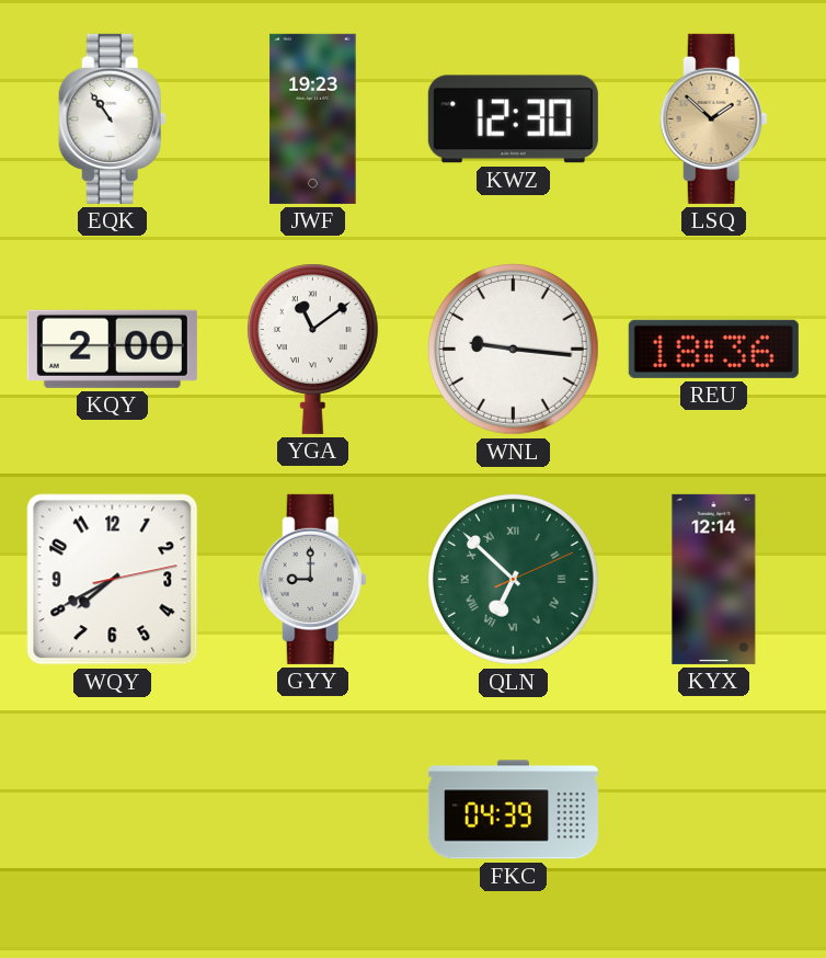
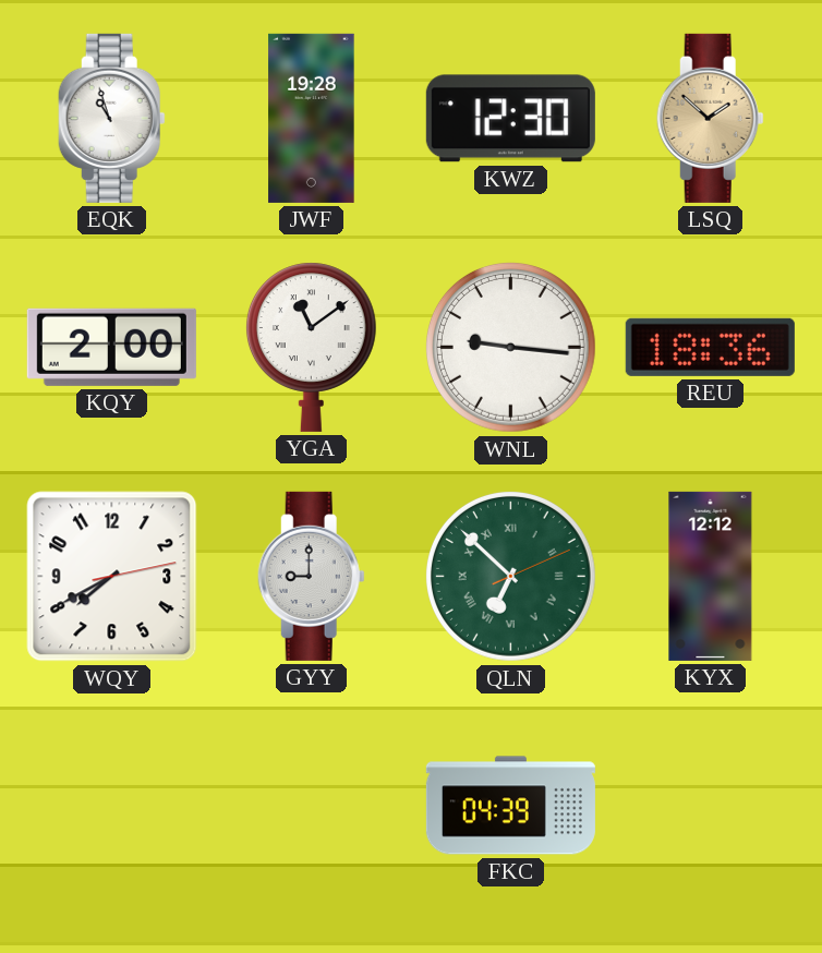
EQK: 10:54 -> 10:57
JWF: 19:23 -> 19:28
KYX: 12:14 -> 12:12
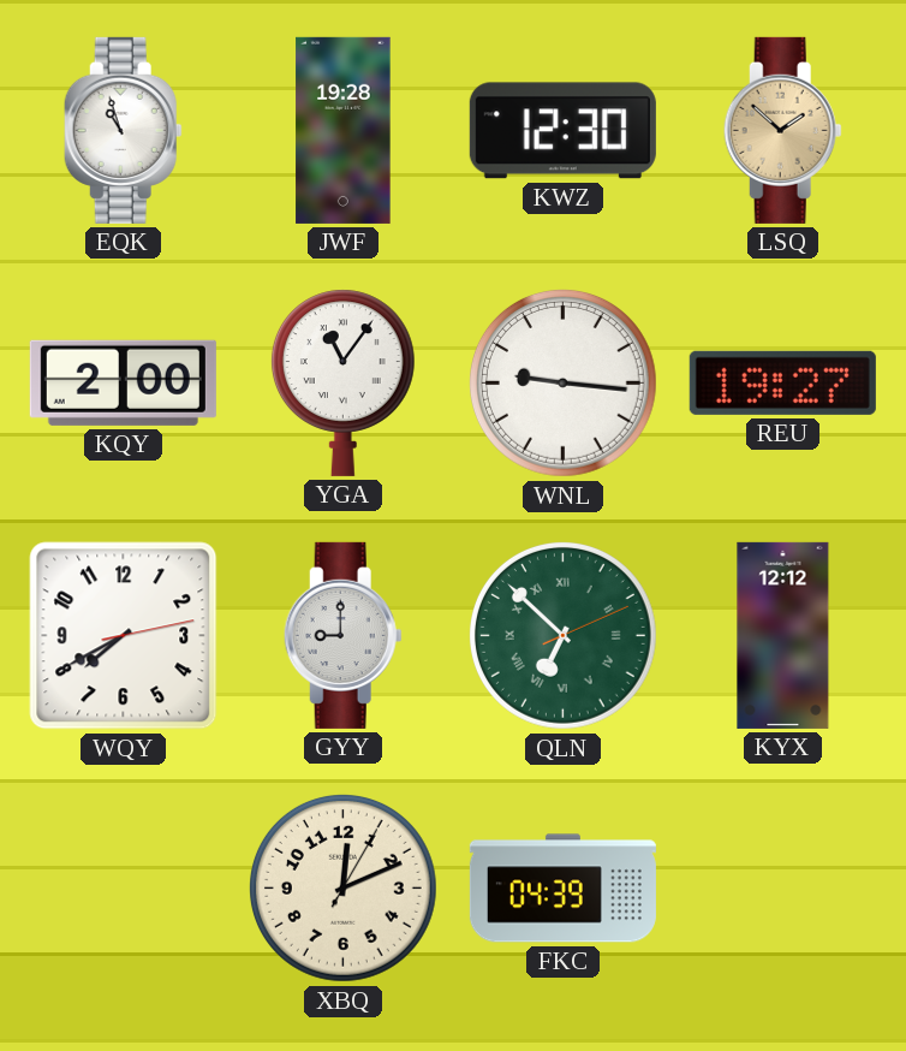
YGA: 11:09 -> 11:06
REU: 18:36 -> 19:27
XBQ: none -> 12:11
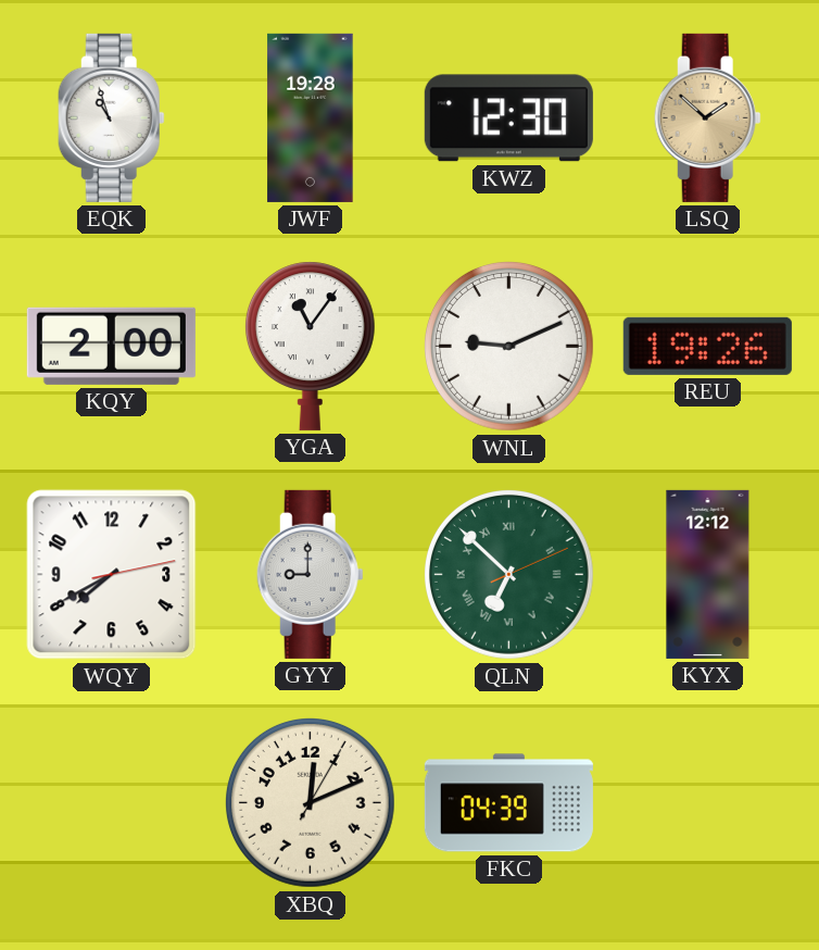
WNL: 9:16 -> 9:11
REU: 19:27 -> 19:26
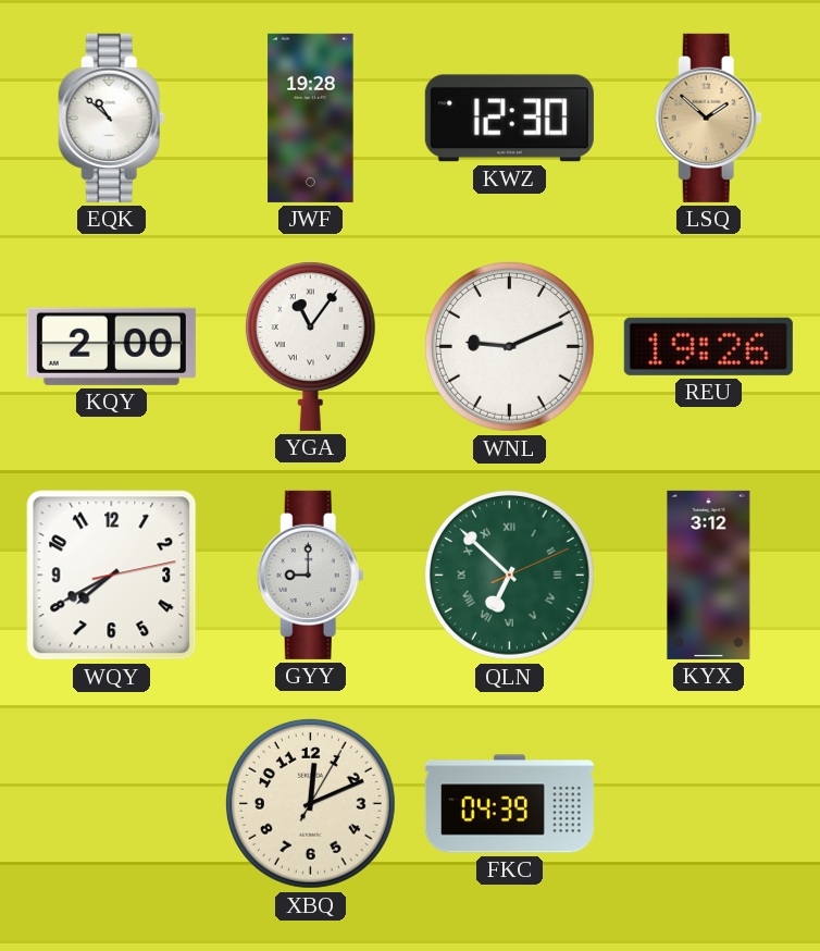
EQK: 10:57 -> 10:52
KYX: 12:12 -> 3:12
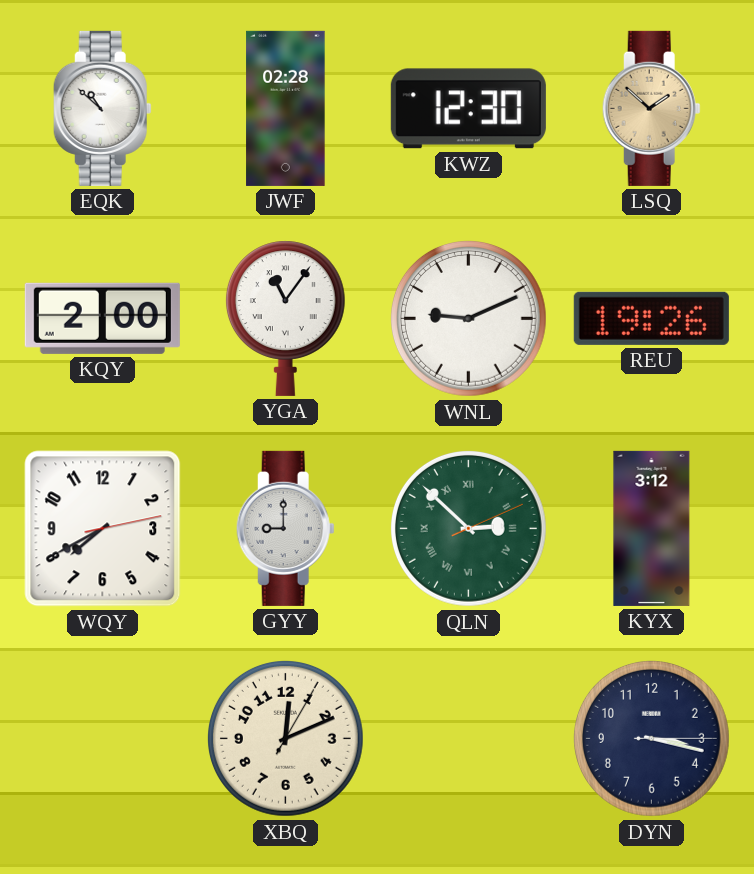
JWF: 19:28 -> 02:28
QLN: 6:52 -> 2:52
FKC: 04:39 -> none
DYN: none -> 3:17
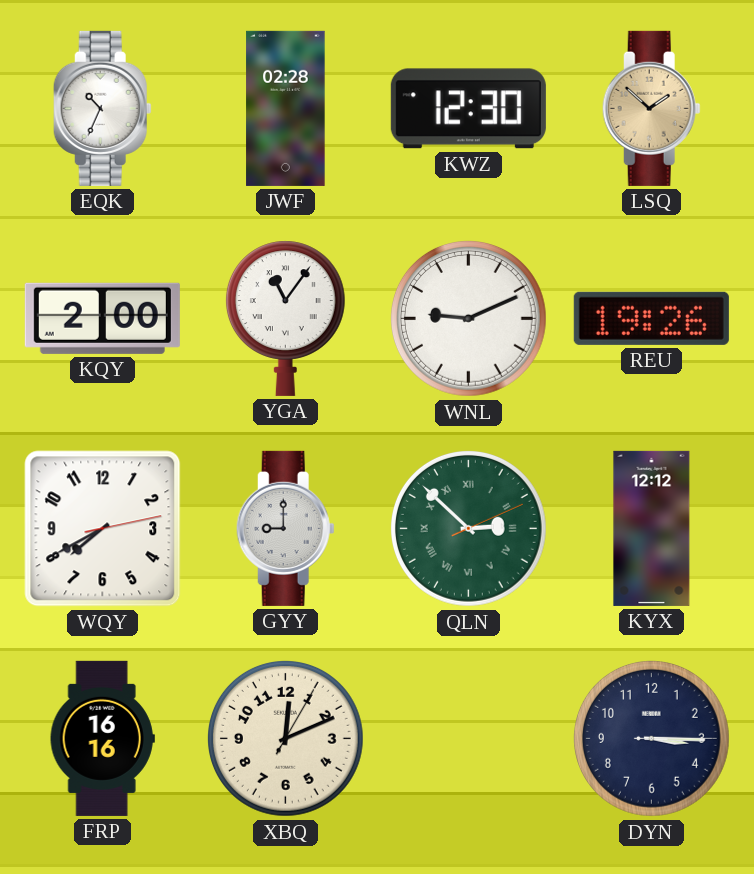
EQK: 10:52 -> 10:34
KYX: 3:12 -> 12:12
FRP: none -> 16:16
DYN: 3:17 -> 3:15
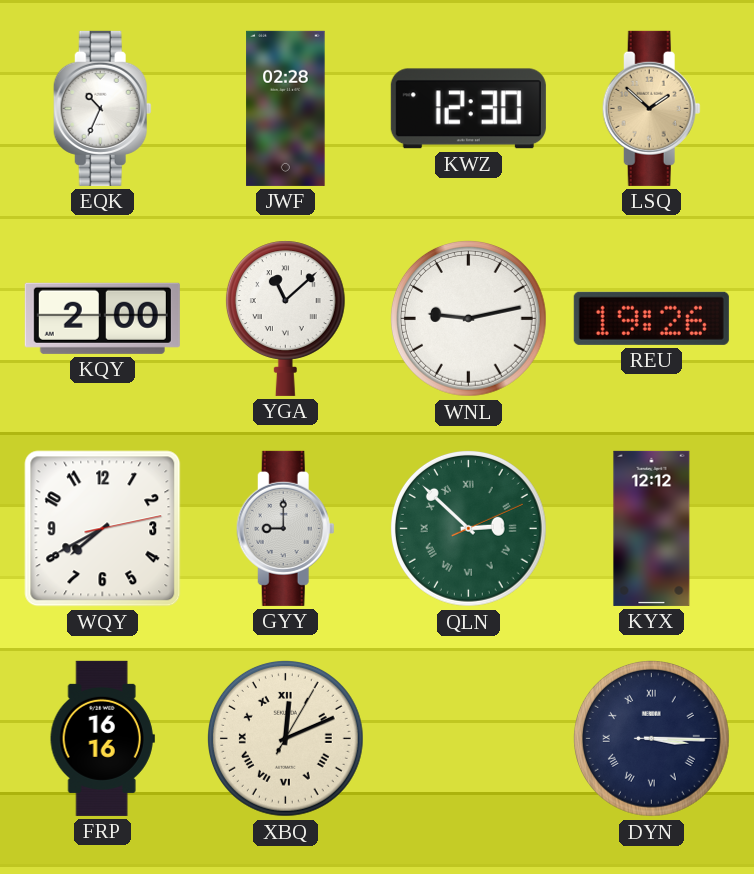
YGA: 11:06 -> 11:08
WNL: 9:11 -> 9:13
XBQ numerals: Arabic -> Roman
DYN numerals: Arabic -> Roman
